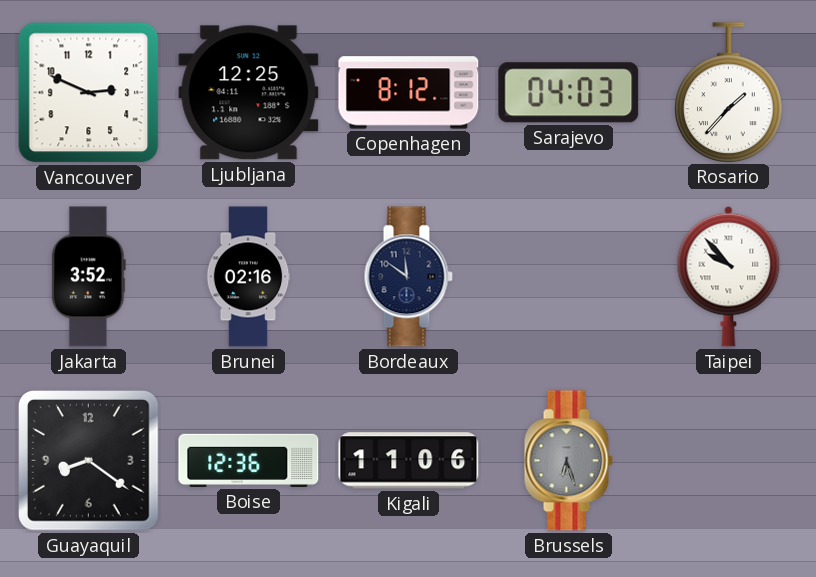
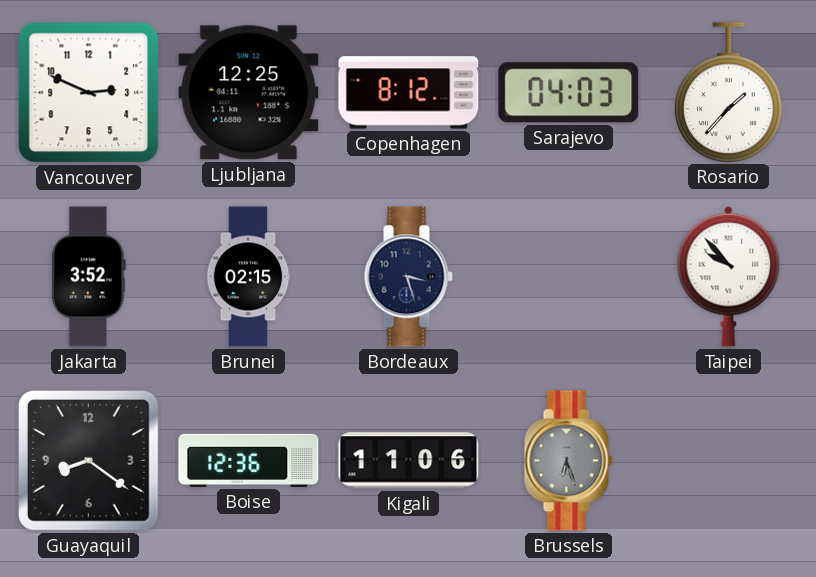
Brunei: 02:16 -> 02:15
Bordeaux: 11:51 -> 3:27
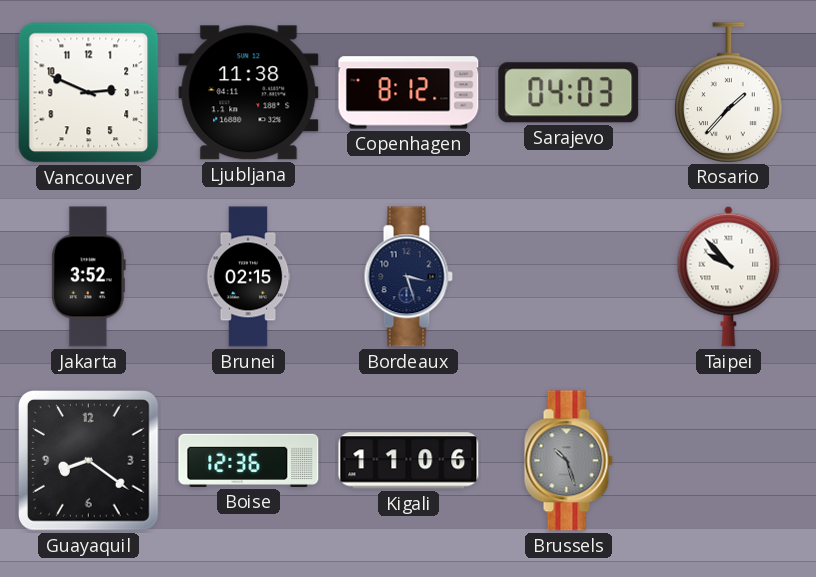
Ljubljana: 12:25 -> 11:38
Brussels: 6:27 -> 10:27
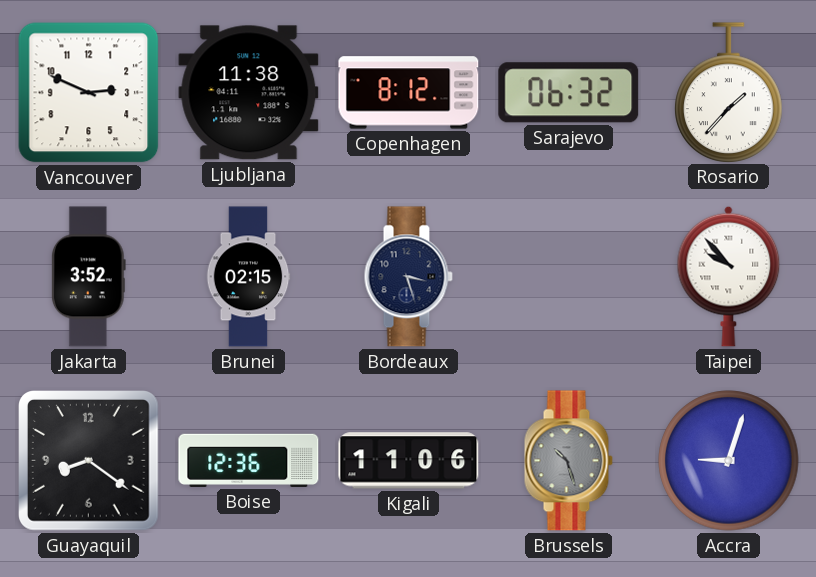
Sarajevo: 04:03 -> 06:32
Accra: none -> 9:03
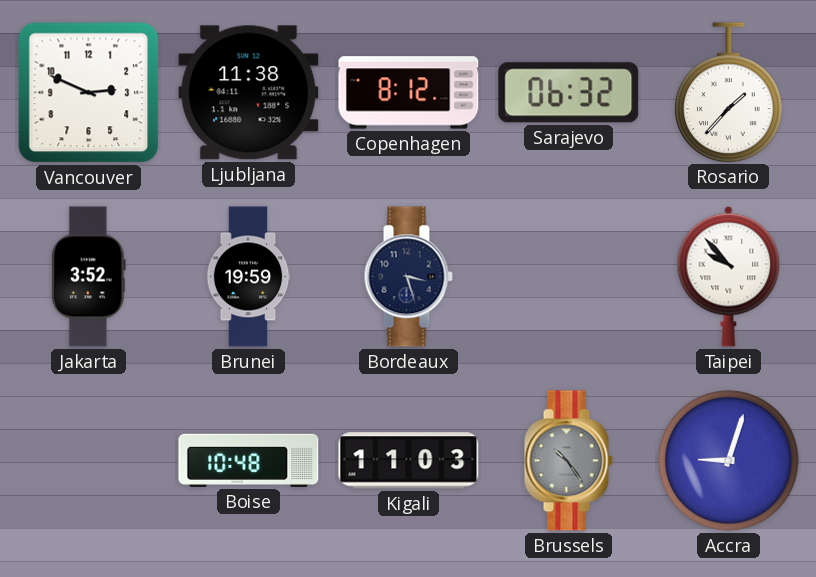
Brunei: 02:15 -> 19:59
Guayaquil: 8:21 -> none
Boise: 12:36 -> 10:48
Kigali: 11:06 -> 11:03
Brussels: 10:27 -> 10:24
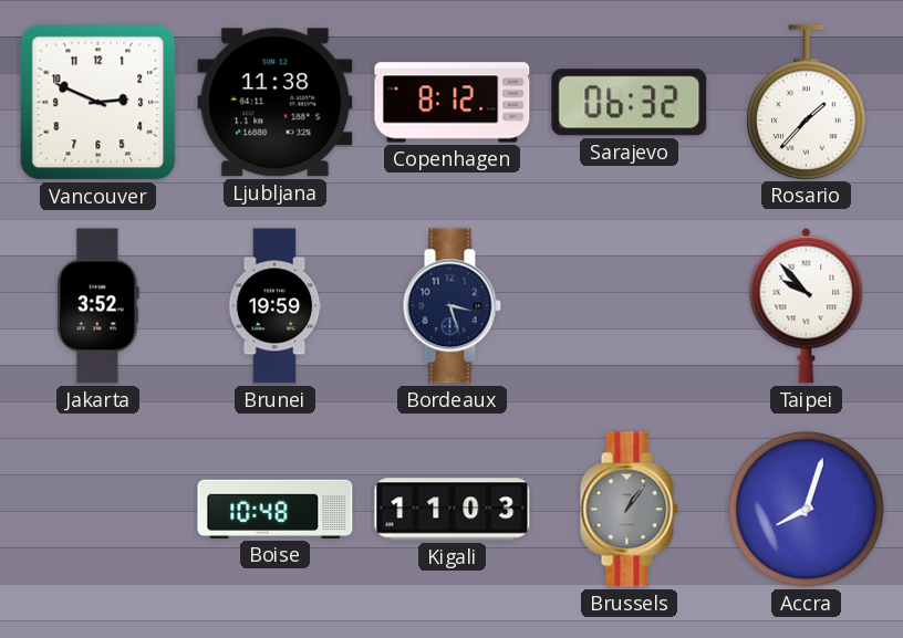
Brussels: 10:24 -> 1:06
Accra: 9:03 -> 8:03
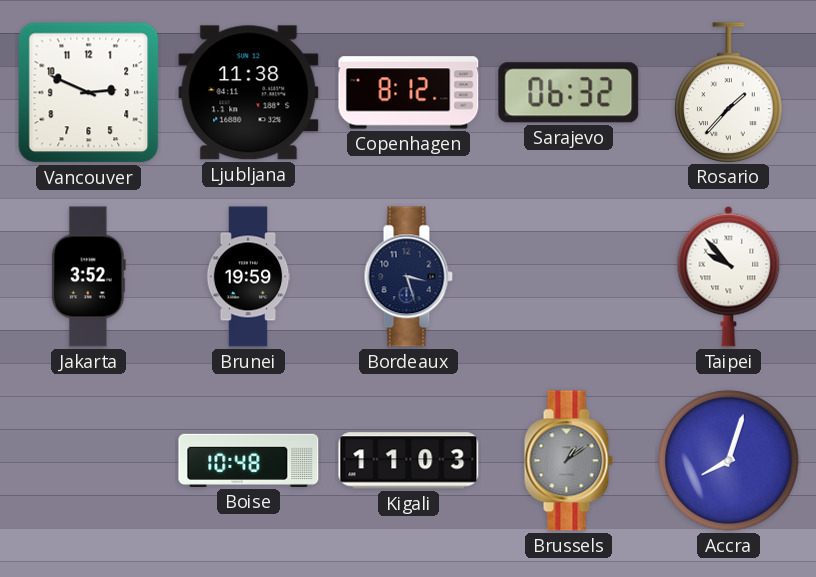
Brussels: 1:06 -> 1:09
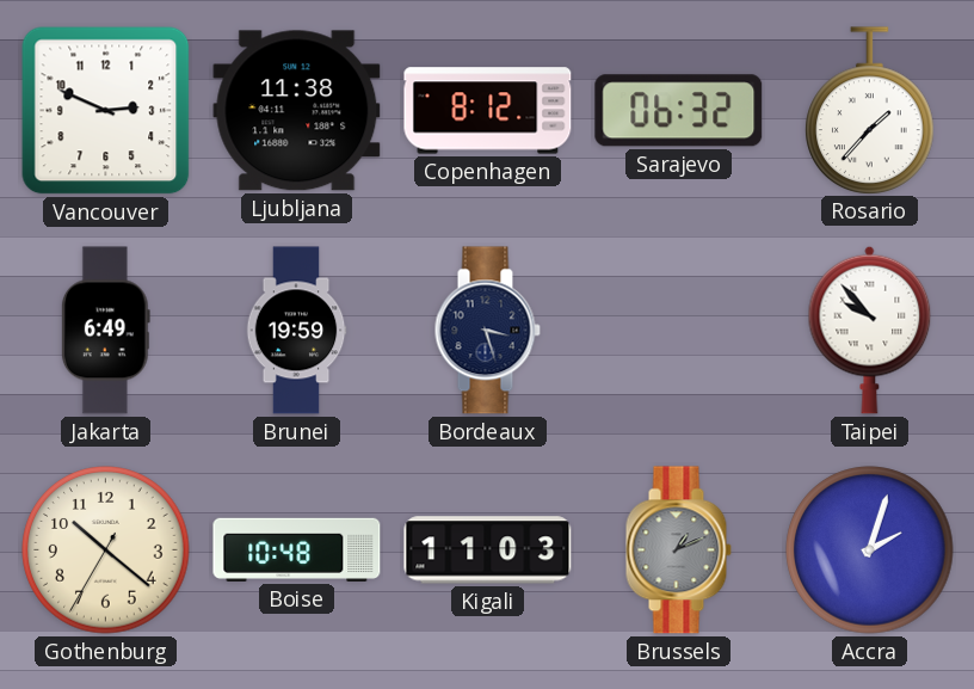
Jakarta: 3:52 -> 6:49
Gothenburg: none -> 10:21
Brussels: 1:09 -> 1:11
Accra: 8:03 -> 2:03
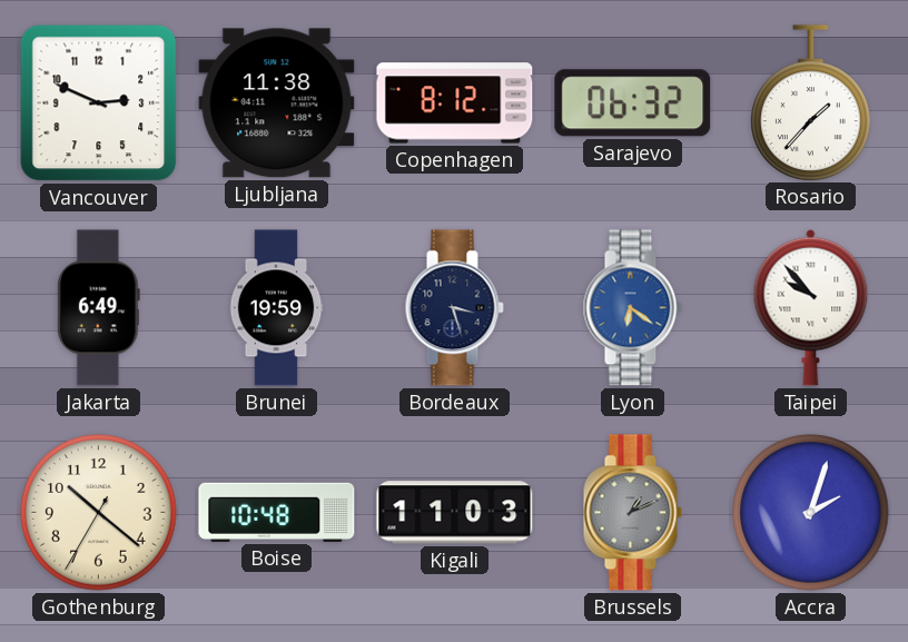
Lyon: none -> 6:21
